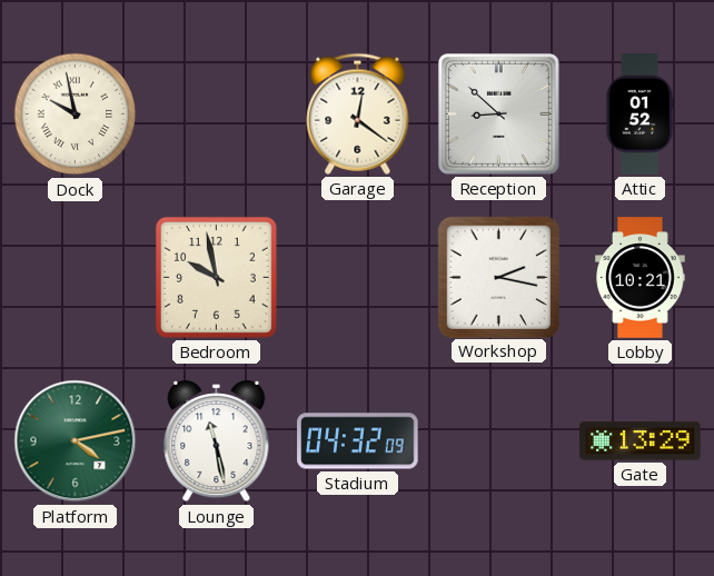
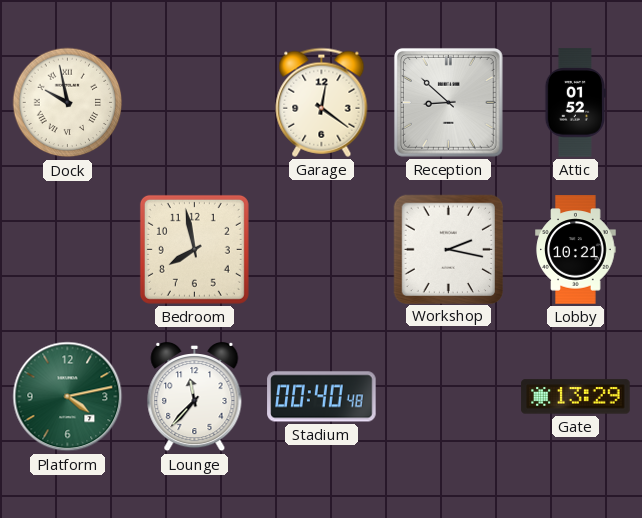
Bedroom: 9:58 -> 7:58
Lounge: 11:28 -> 11:37
Stadium: 04:32 -> 00:40
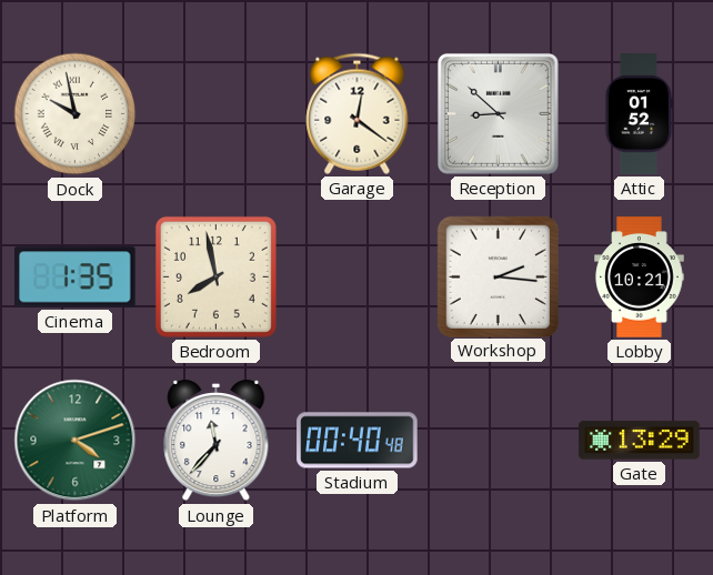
Cinema: none -> 1:35
Workshop: 2:17 -> 2:16
Platform: 4:13 -> 4:12
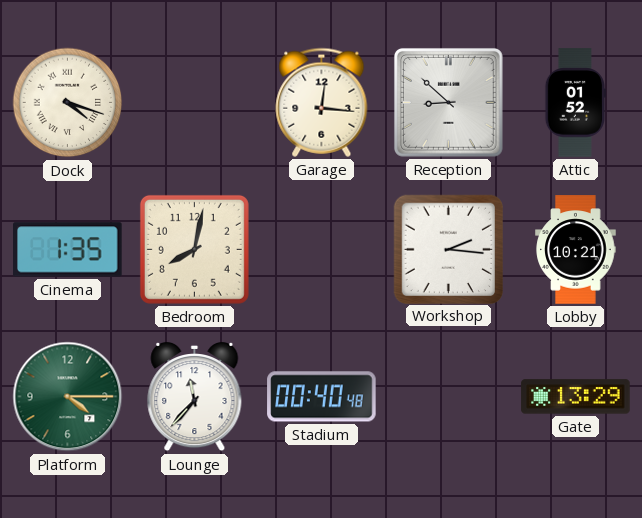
Dock: 9:58 -> 4:18
Garage: 12:21 -> 12:16
Bedroom: 7:58 -> 8:02
Platform: 4:12 -> 4:15
